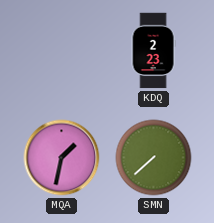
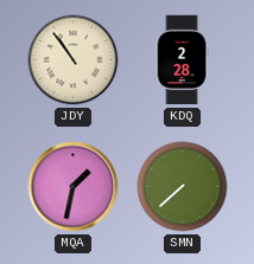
JDY: none -> 10:54
KDQ: 2:23 -> 2:28
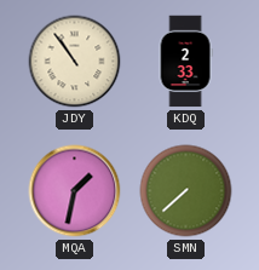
KDQ: 2:28 -> 2:33
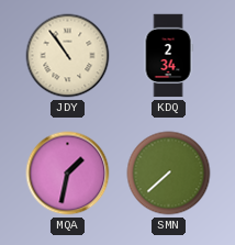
KDQ: 2:33 -> 2:34
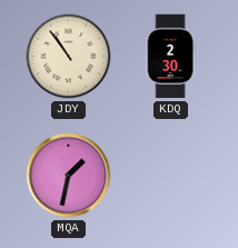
KDQ: 2:34 -> 2:30
SMN: 7:38 -> none
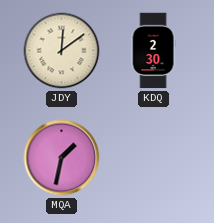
JDY: 10:54 -> 12:09
